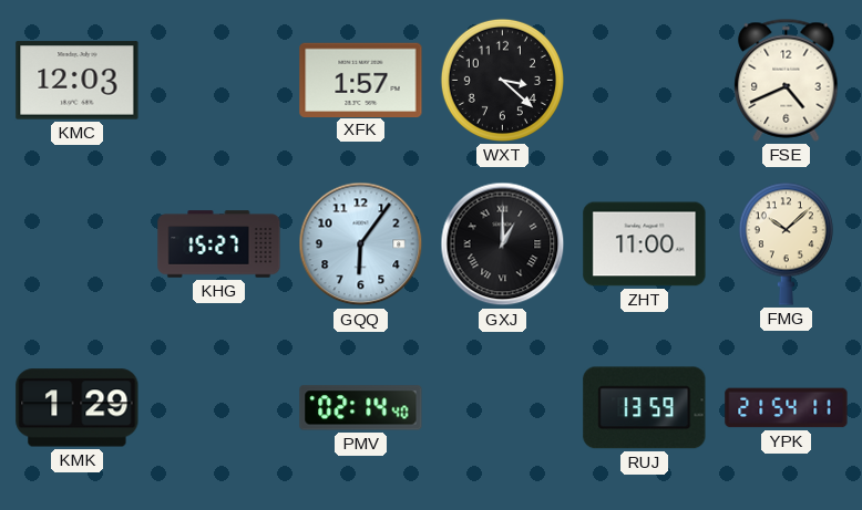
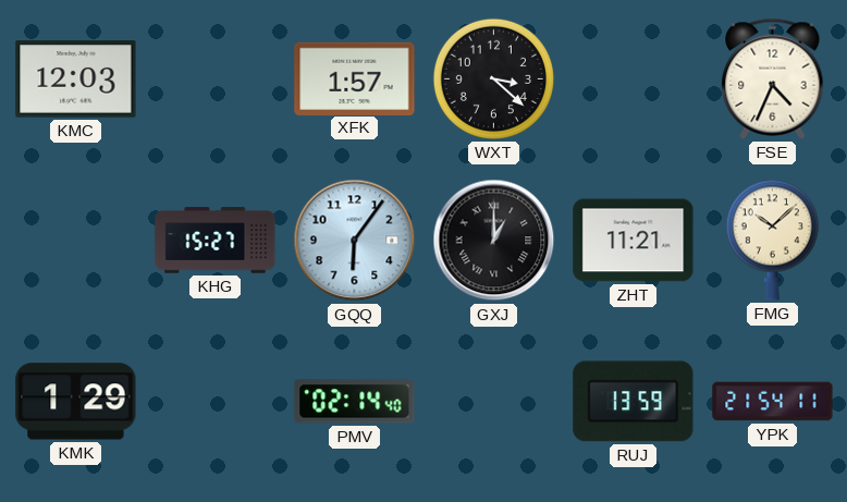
FSE: 4:41 -> 4:34
ZHT: 11:00 -> 11:21
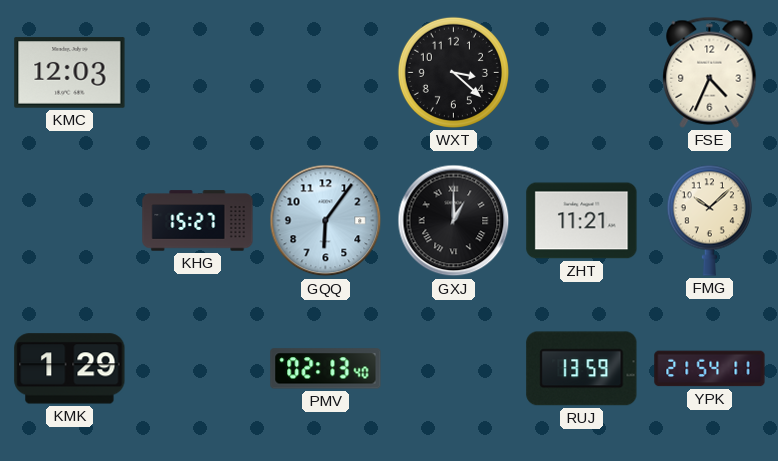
XFK: 1:57 -> none
PMV: 02:14 -> 02:13
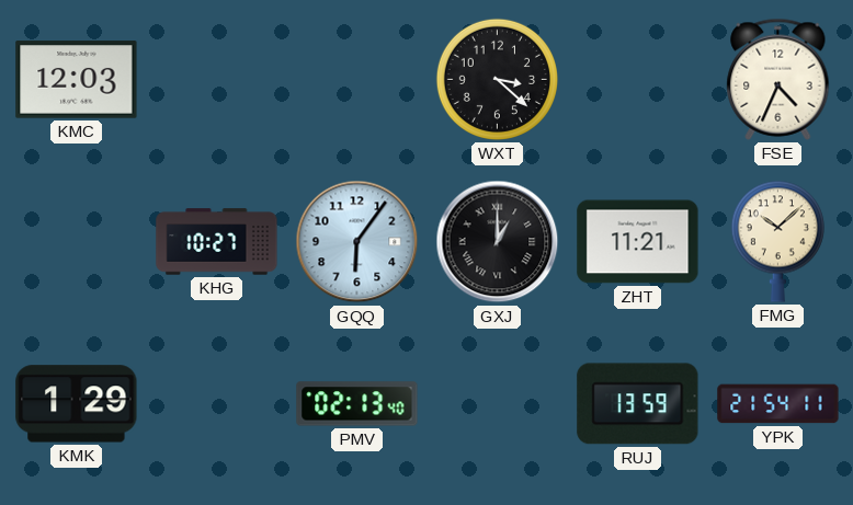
KHG: 15:27 -> 10:27
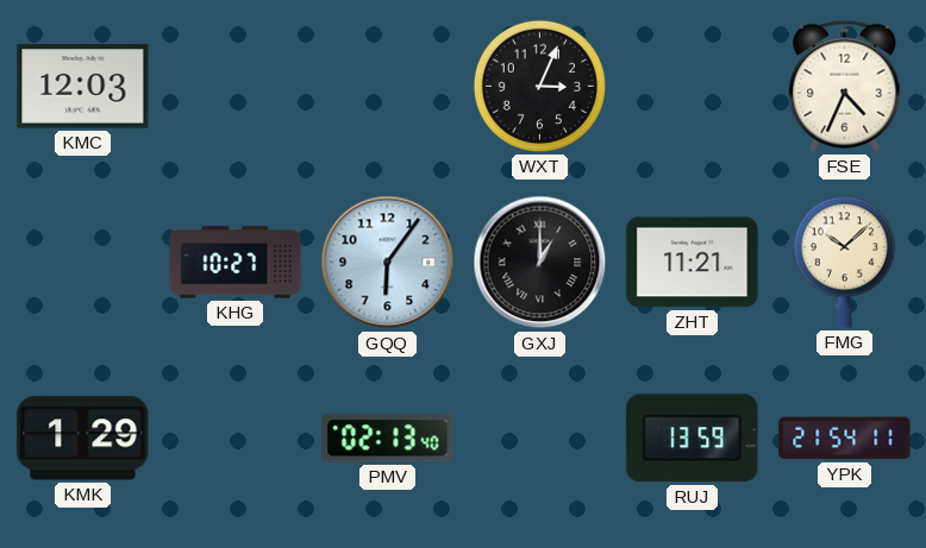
WXT: 3:22 -> 3:04
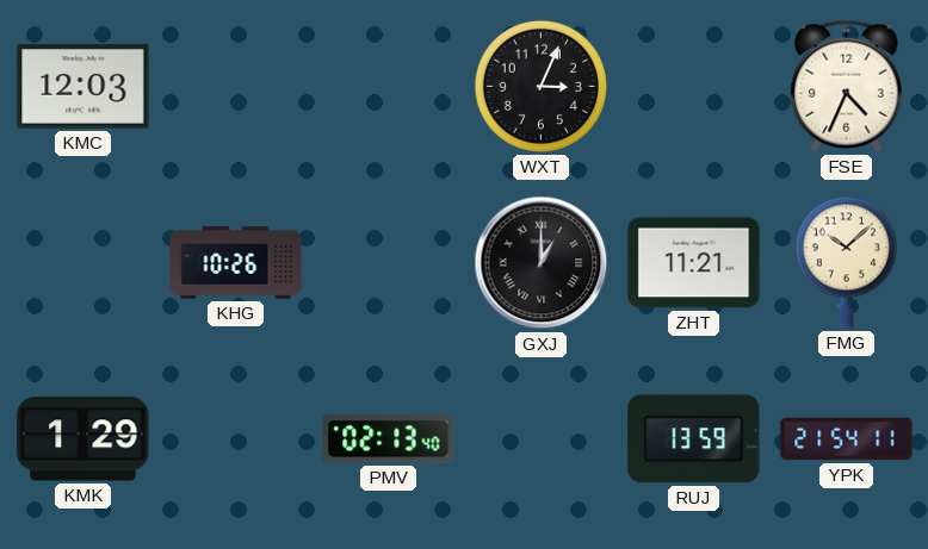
KHG: 10:27 -> 10:26
GQQ: 6:06 -> none
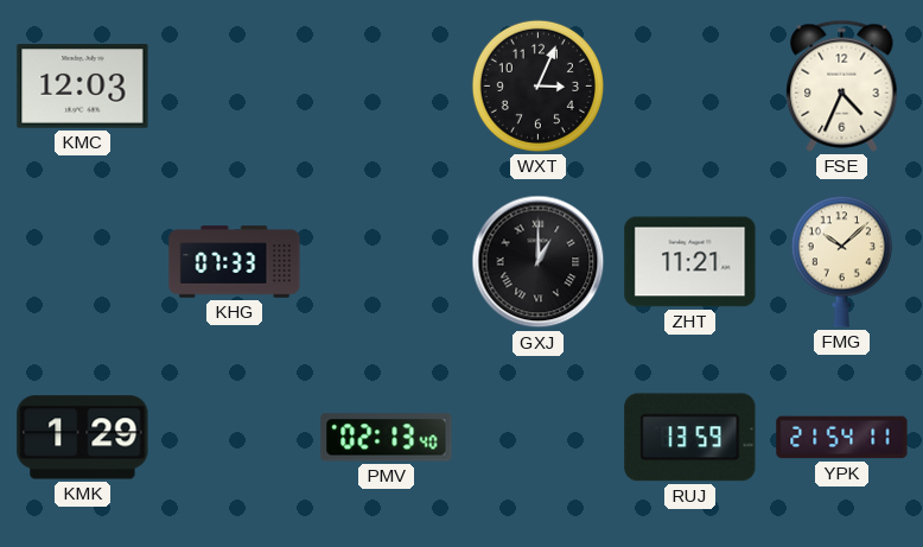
KHG: 10:26 -> 07:33
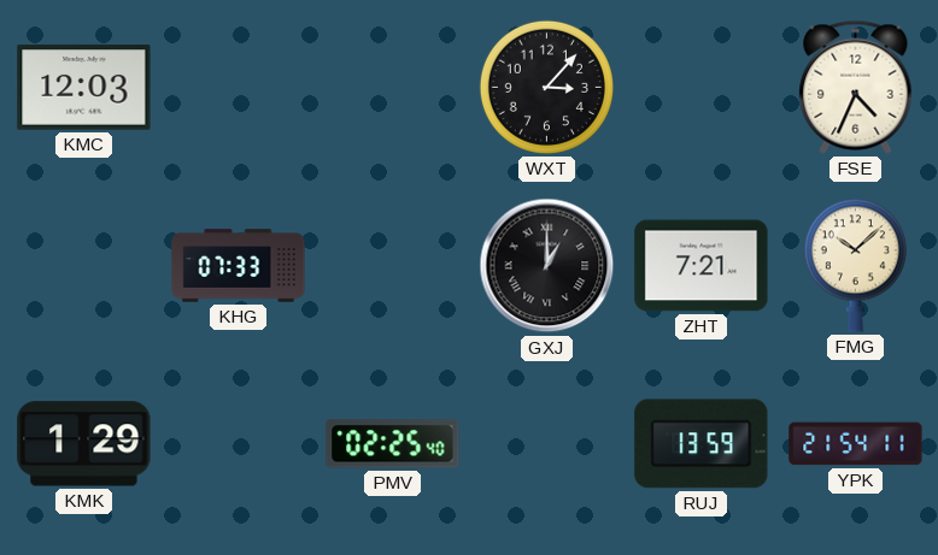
WXT: 3:04 -> 3:07
ZHT: 11:21 -> 7:21
PMV: 02:13 -> 02:25
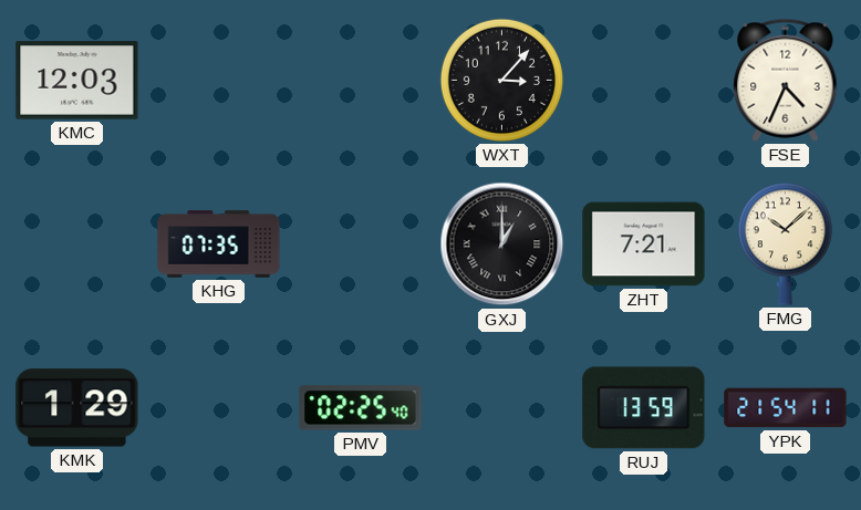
KHG: 07:33 -> 07:35
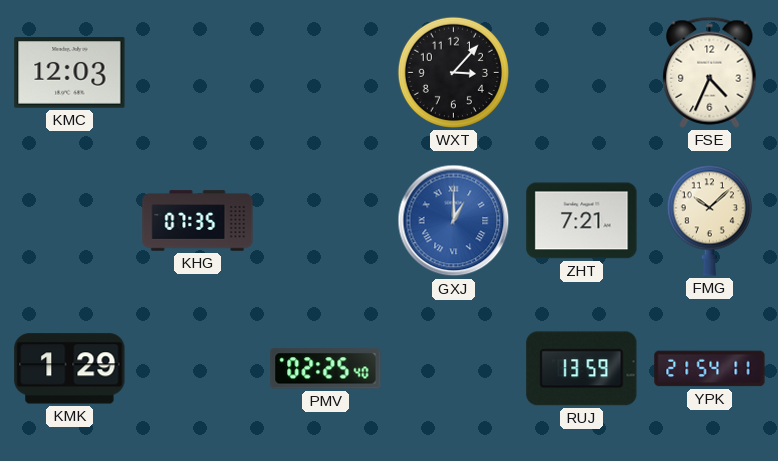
GXJ dial: black -> blue
